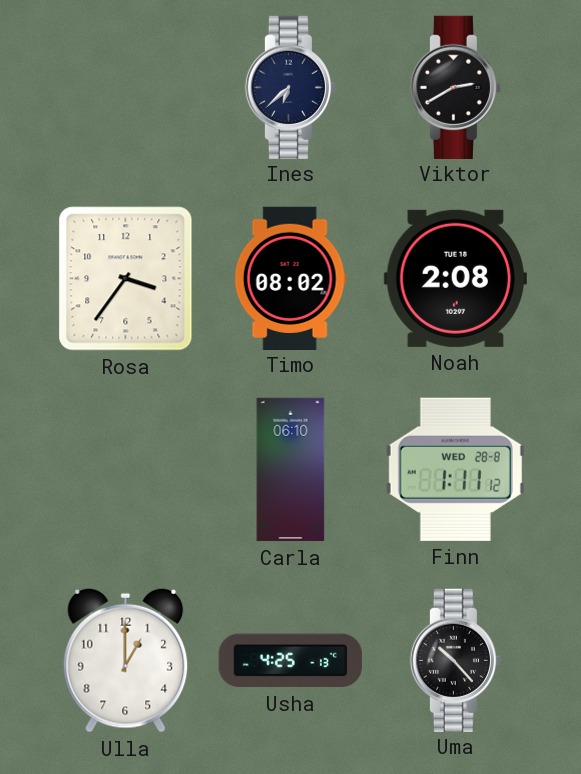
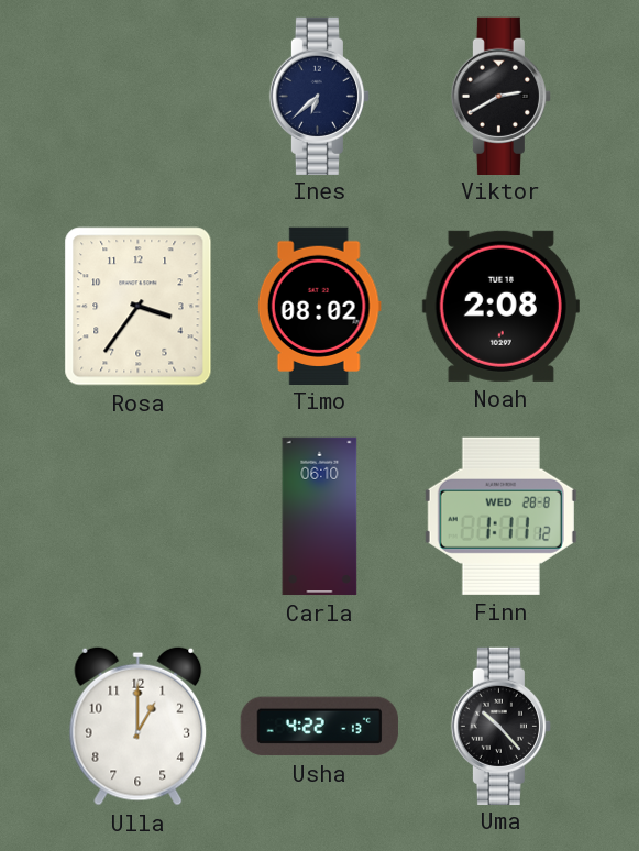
Usha: 4:25 -> 4:22
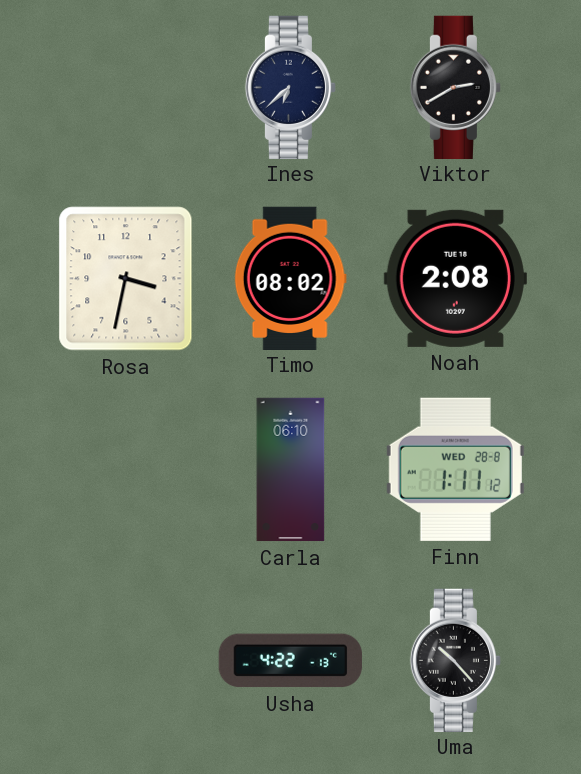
Rosa: 3:36 -> 3:32
Ulla: 1:00 -> none
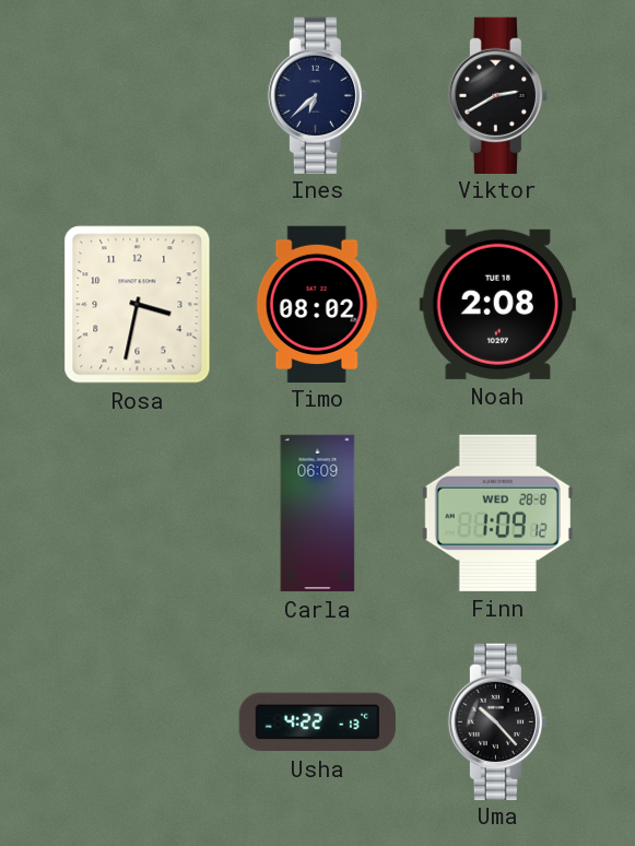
Carla: 06:10 -> 06:09
Finn: 1:11 -> 1:09
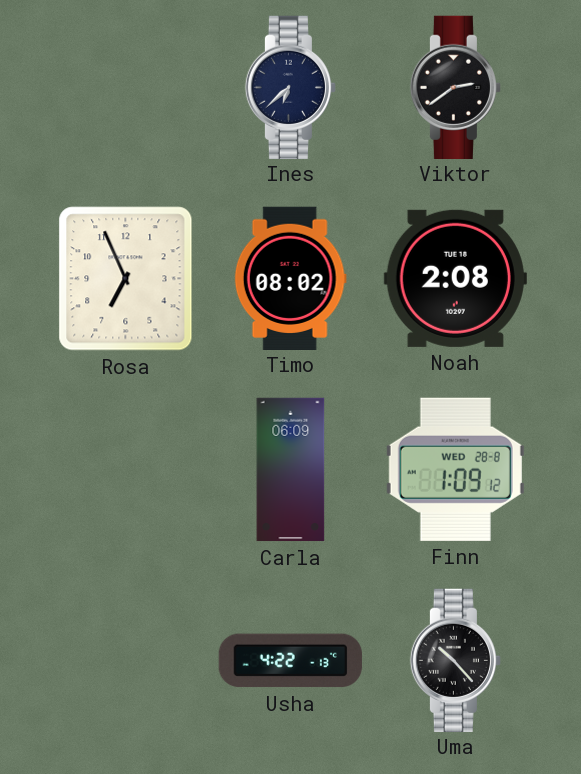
Viktor: 2:40 -> 2:39
Rosa: 3:32 -> 6:56
